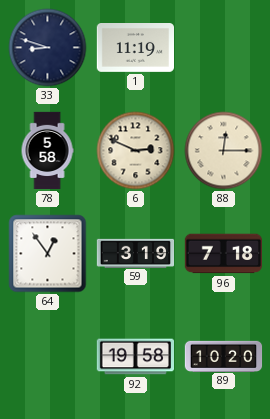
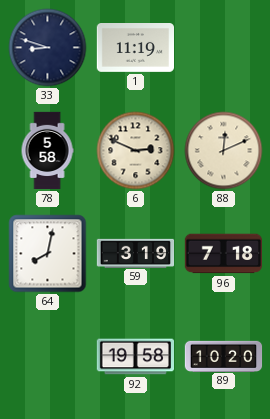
88: 12:15 -> 12:11
64: 12:54 -> 8:02
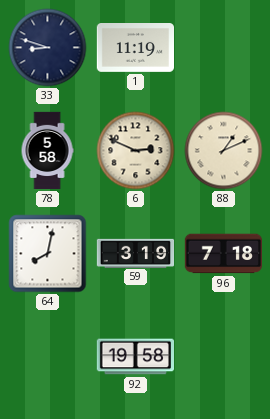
88: 12:11 -> 1:11
89: 10:20 -> none
